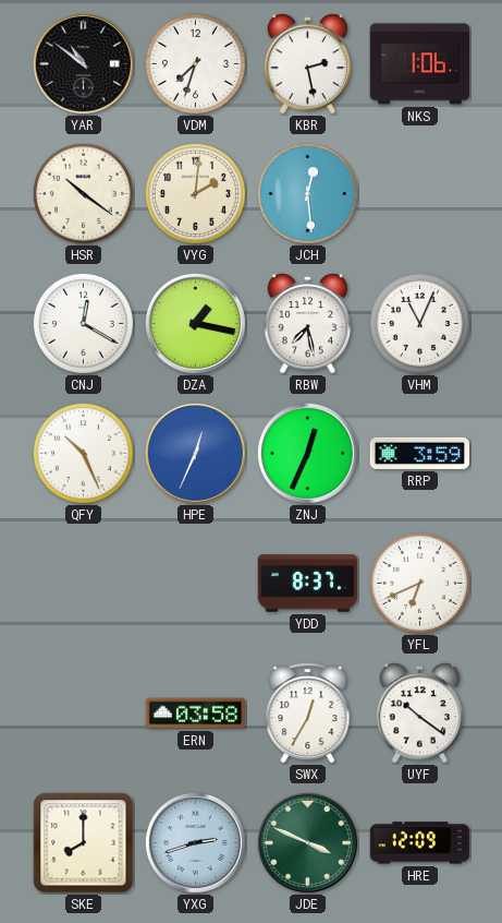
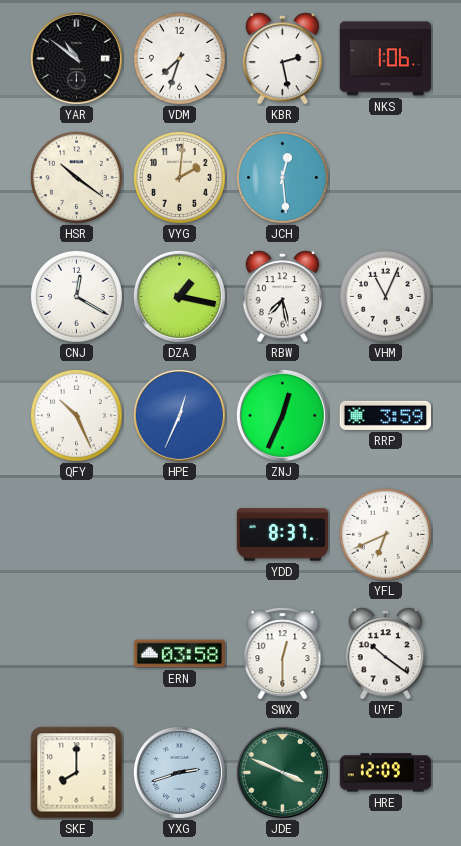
SWX: 12:35 -> 12:30
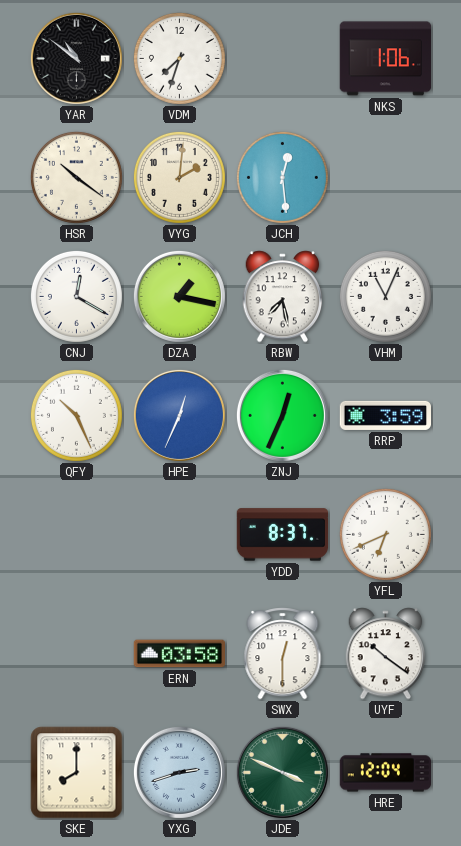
KBR: 2:28 -> none
HRE: 12:09 -> 12:04
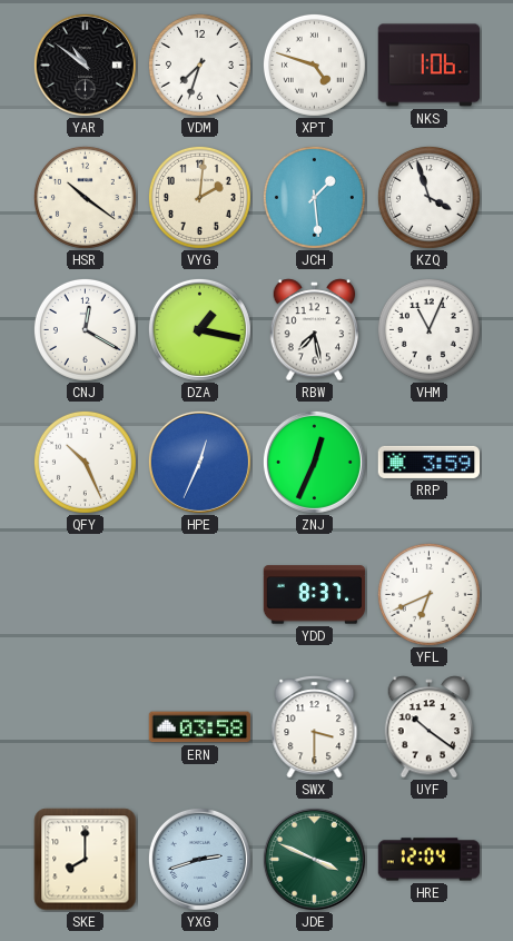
XPT: none -> 4:48
JCH: 12:29 -> 1:29
KZQ: none -> 3:57
SWX: 12:30 -> 3:30
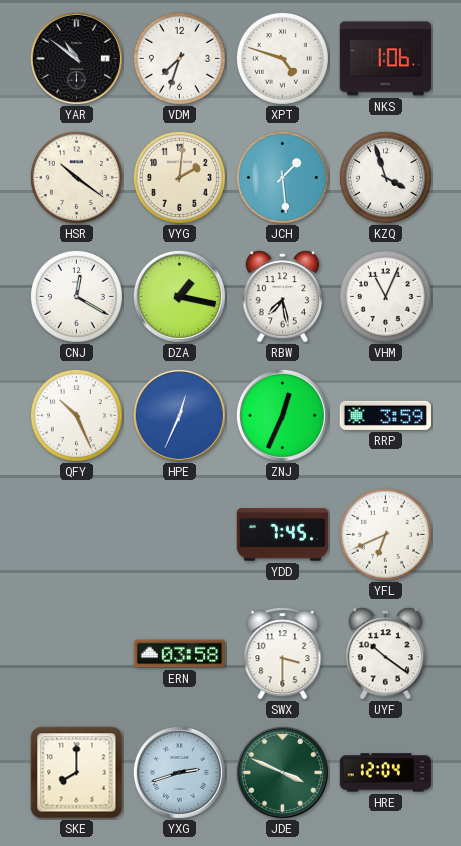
YDD: 8:37 -> 7:45
